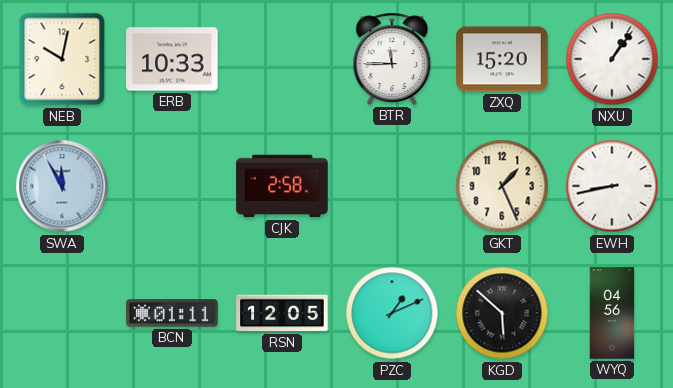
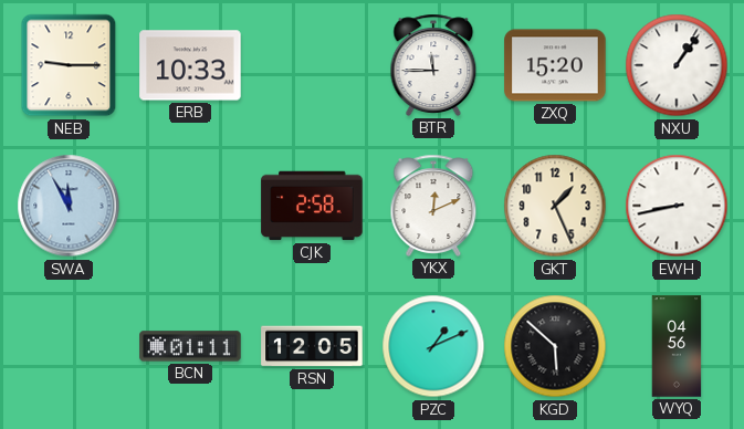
NEB: 10:02 -> 9:15
YKX: none -> 12:11
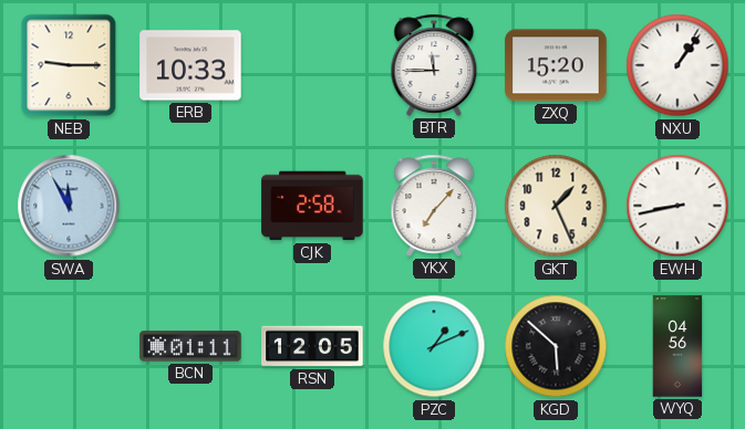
YKX: 12:11 -> 7:07
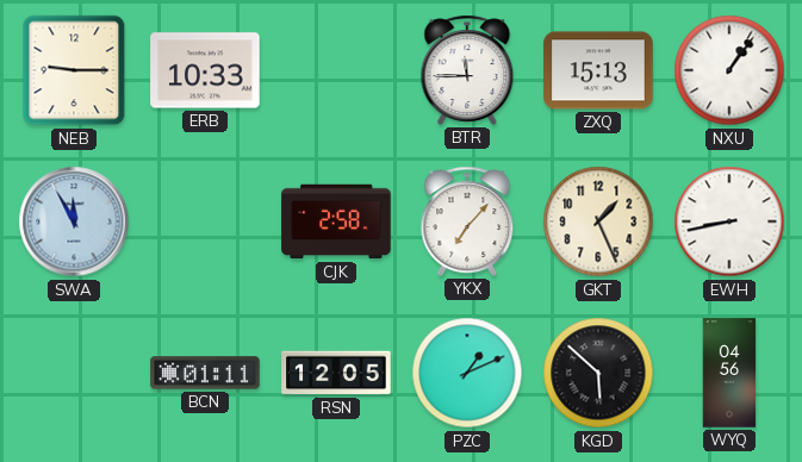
ZXQ: 15:20 -> 15:13
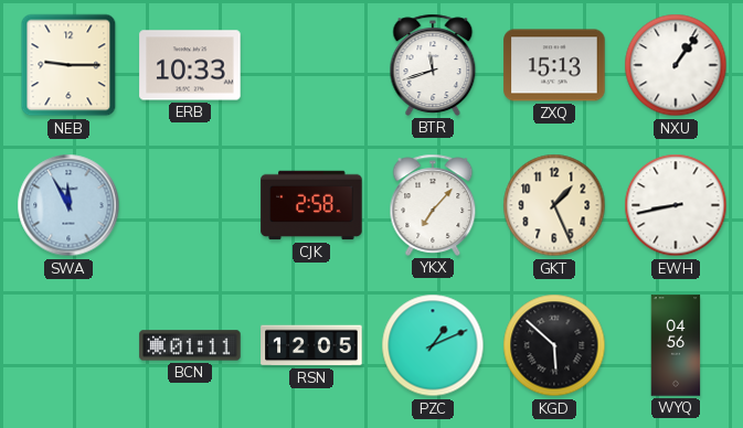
BTR: 11:45 -> 11:42
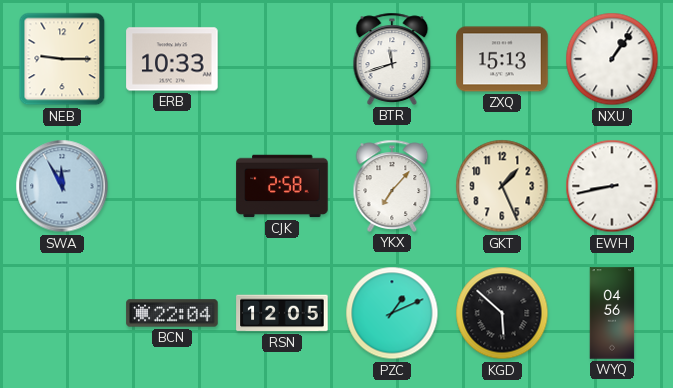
BCN: 01:11 -> 22:04
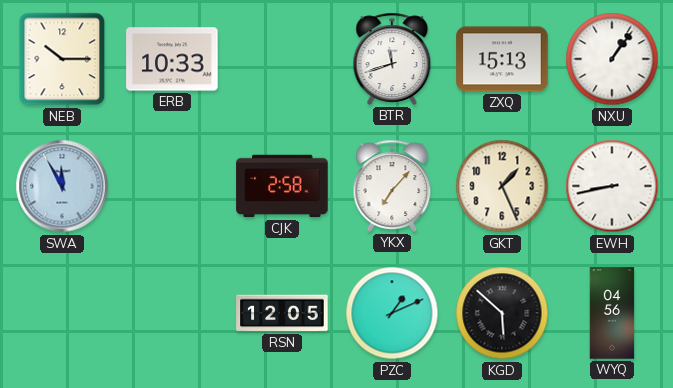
NEB: 9:15 -> 10:15
BCN: 22:04 -> none
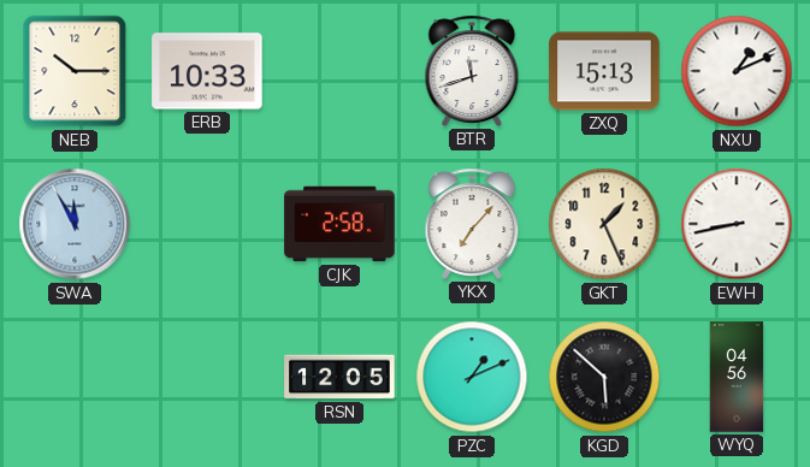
NXU: 1:06 -> 1:11
